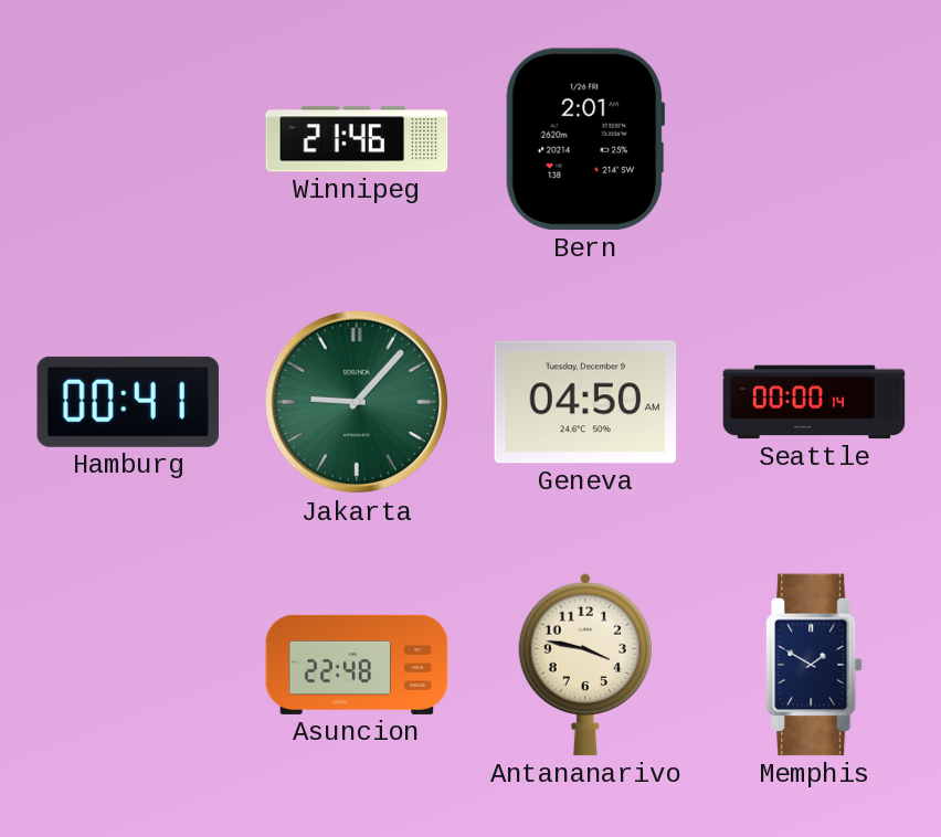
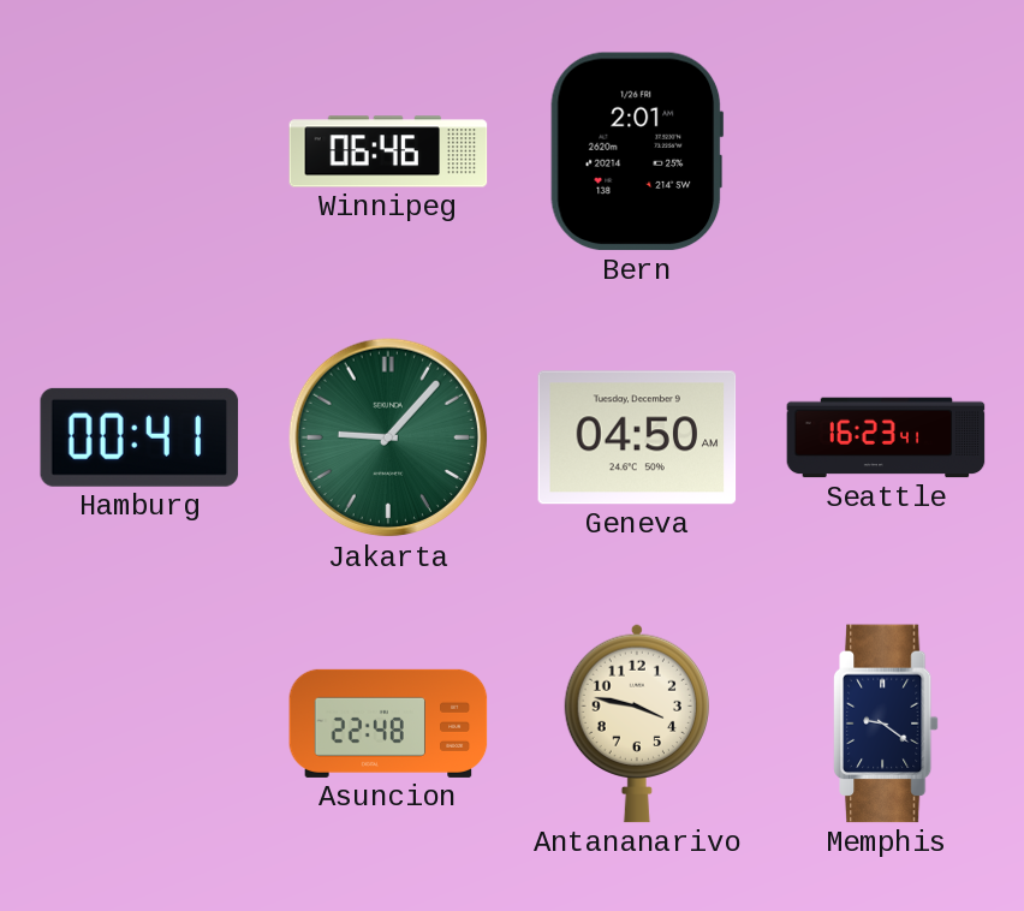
Winnipeg: 21:46 -> 06:46
Seattle: 00:00 -> 16:23
Memphis: 1:50 -> 9:21
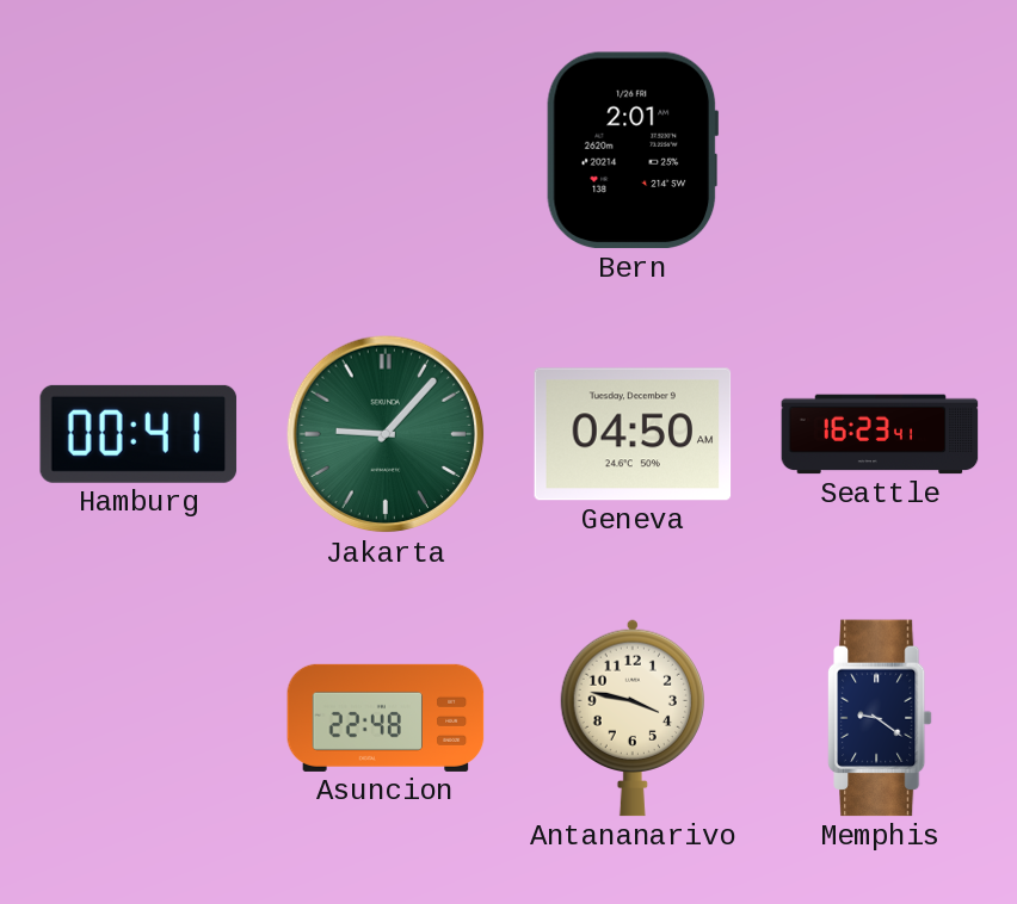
Winnipeg: 06:46 -> none
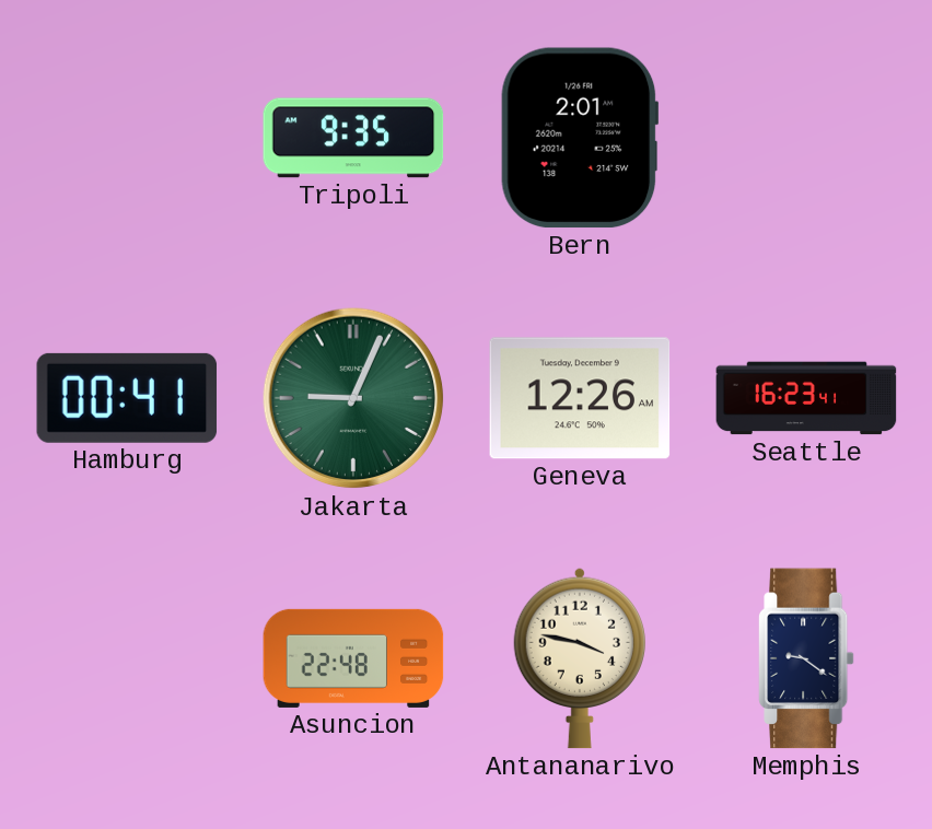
Tripoli: none -> 9:35
Jakarta: 9:07 -> 9:04
Geneva: 04:50 -> 12:26
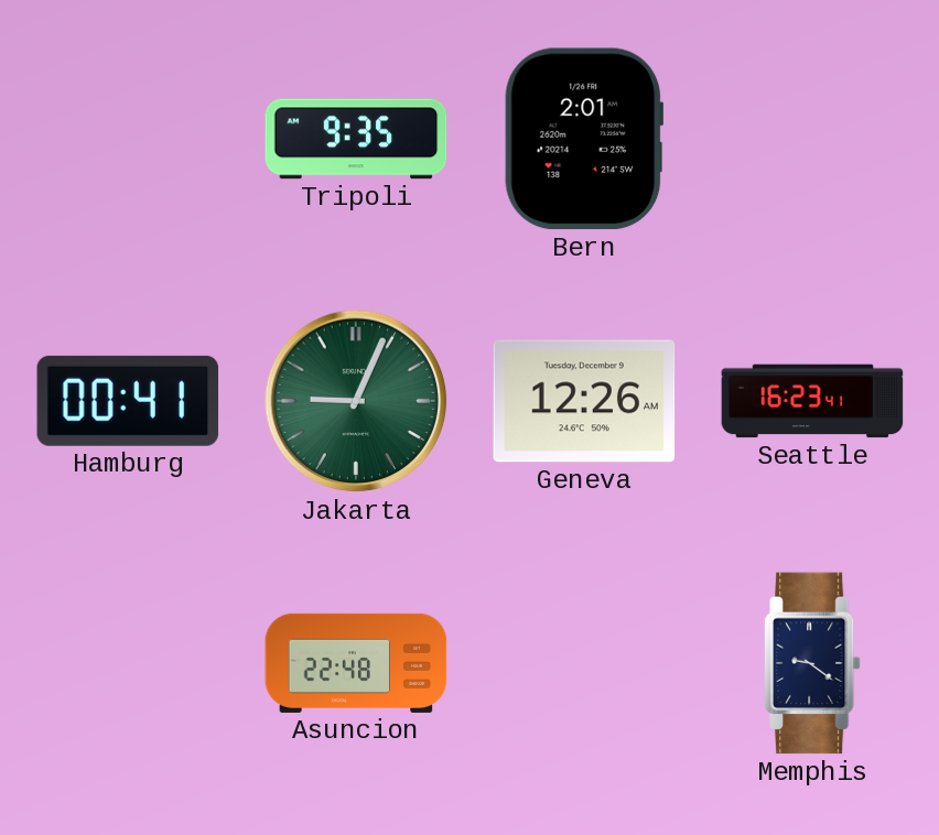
Antananarivo: 3:47 -> none
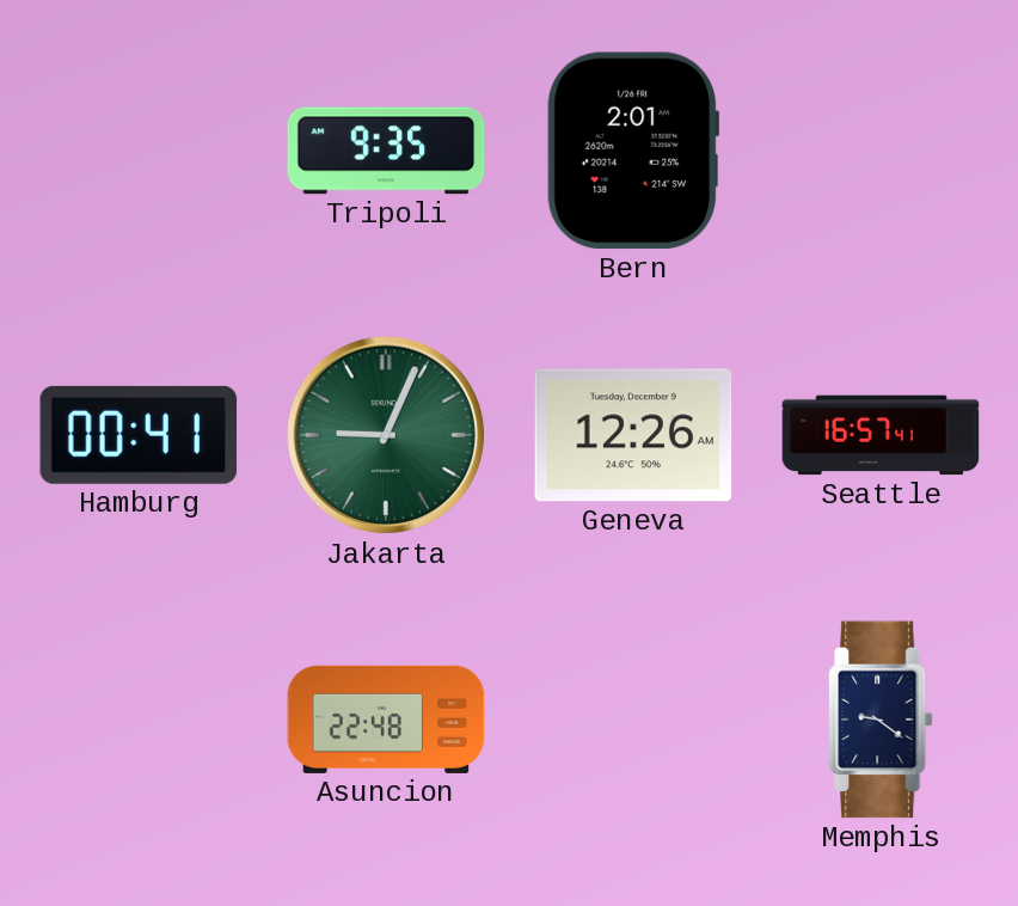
Seattle: 16:23 -> 16:57
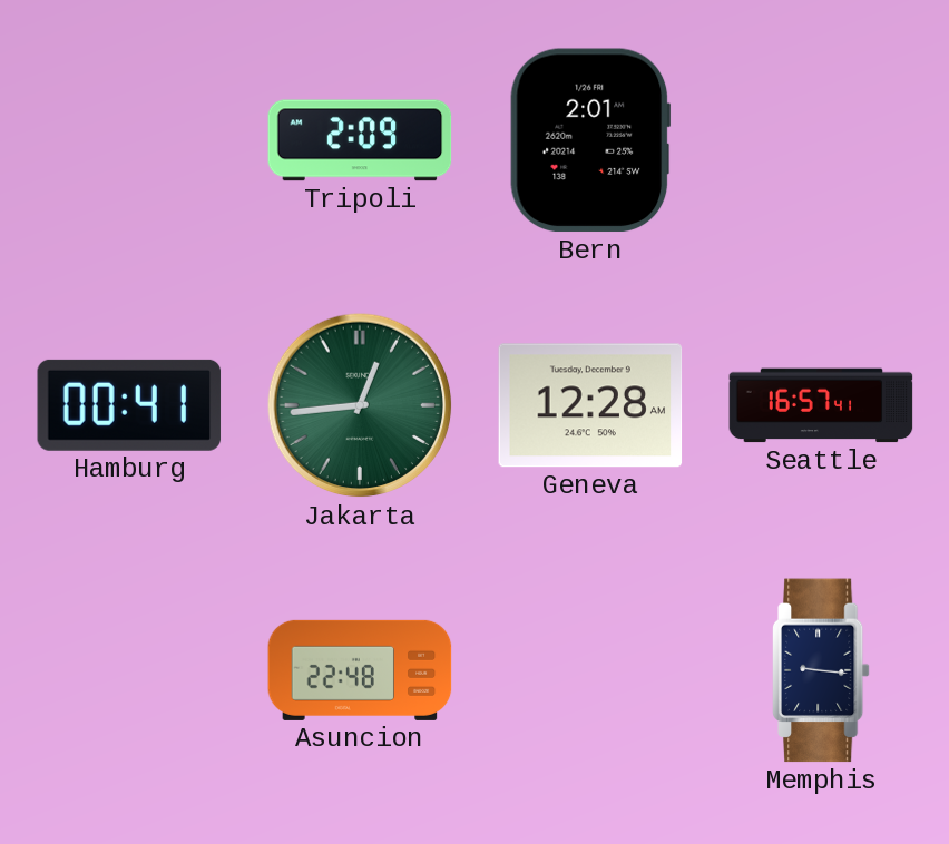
Tripoli: 9:35 -> 2:09
Jakarta: 9:04 -> 12:44
Geneva: 12:26 -> 12:28
Memphis: 9:21 -> 9:16
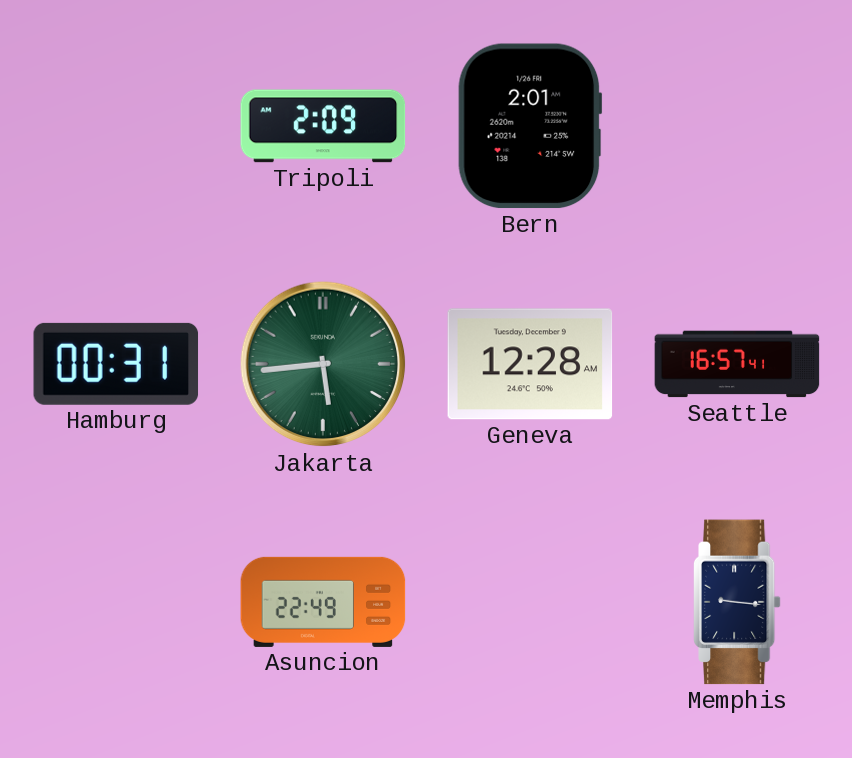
Hamburg: 00:41 -> 00:31
Jakarta: 12:44 -> 5:44
Asuncion: 22:48 -> 22:49
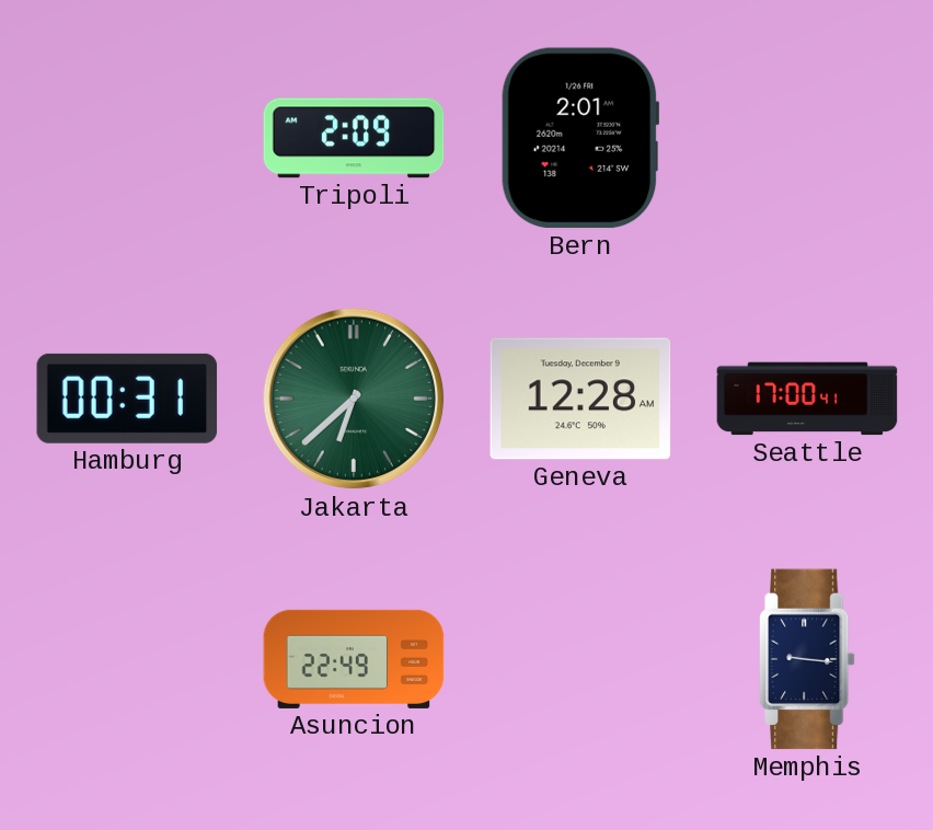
Jakarta: 5:44 -> 6:38
Seattle: 16:57 -> 17:00
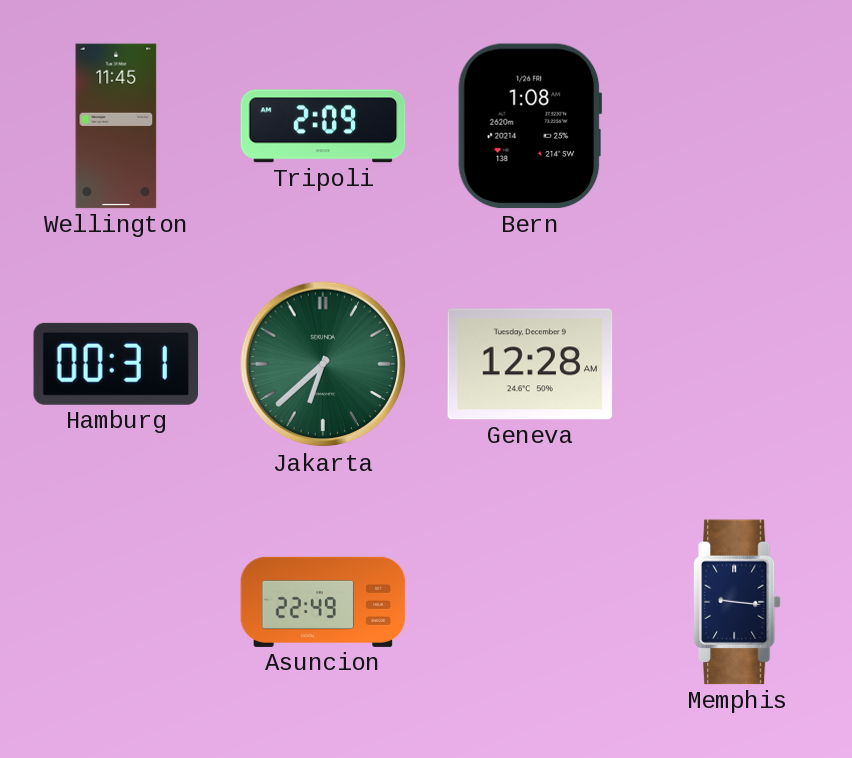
Wellington: none -> 11:45
Bern: 2:01 -> 1:08
Seattle: 17:00 -> none
